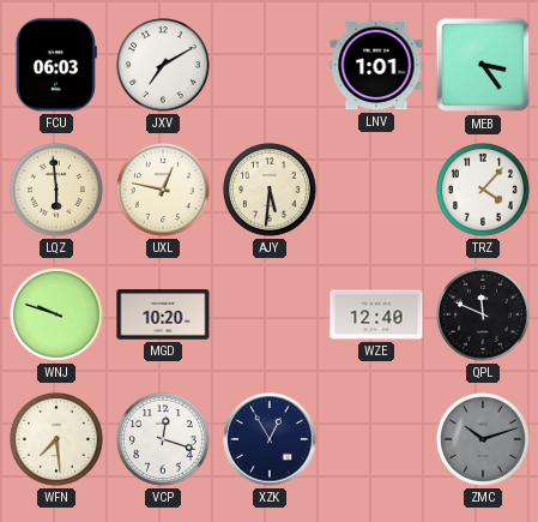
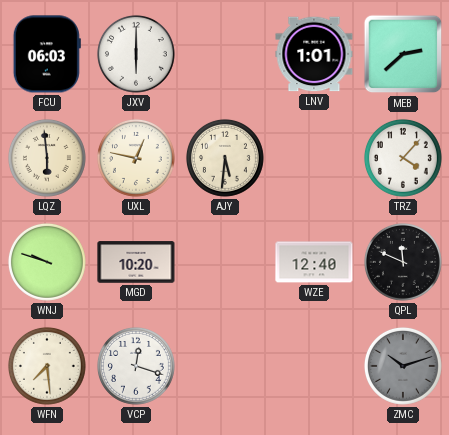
JXV: 7:10 -> 6:00
MEB: 3:24 -> 2:38
XZK: 12:55 -> none
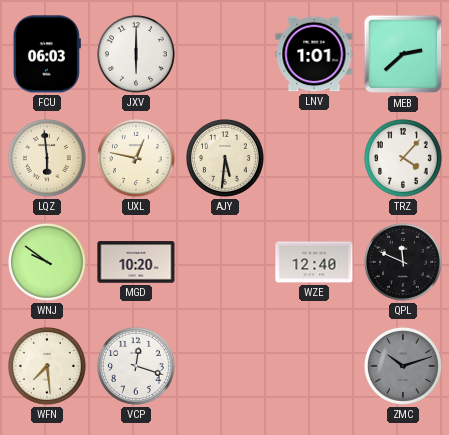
WNJ: 9:48 -> 9:51
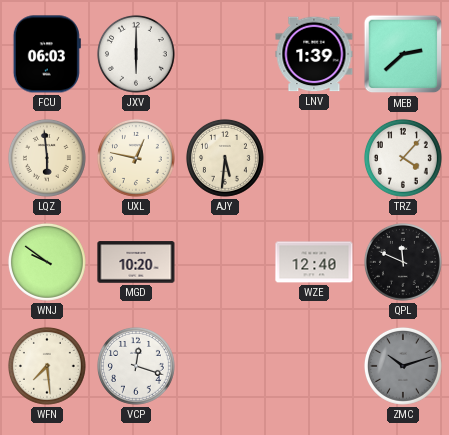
LNV: 1:01 -> 1:39
